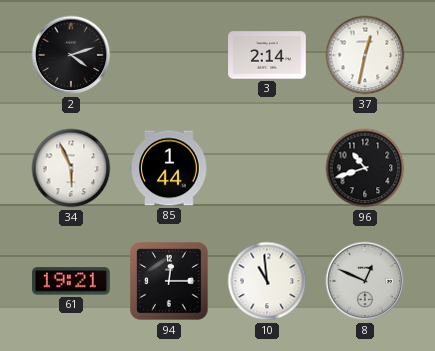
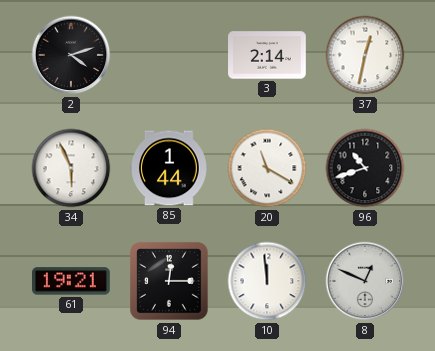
20: none -> 11:20
10: 10:59 -> 11:59
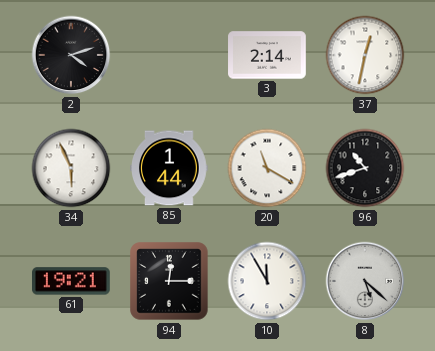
10: 11:59 -> 11:55
8: 12:49 -> 5:22
